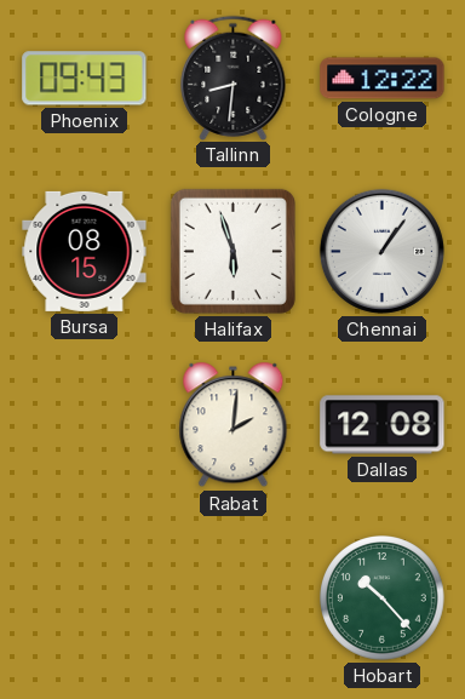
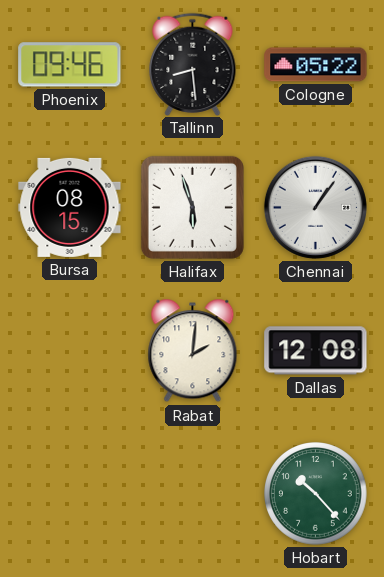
Phoenix: 09:43 -> 09:46
Tallinn: 8:31 -> 8:29
Cologne: 12:22 -> 05:22
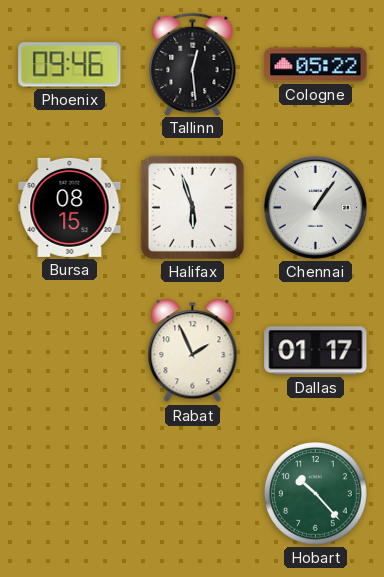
Tallinn: 8:29 -> 12:29
Rabat: 2:01 -> 1:56
Dallas: 12:08 -> 01:17
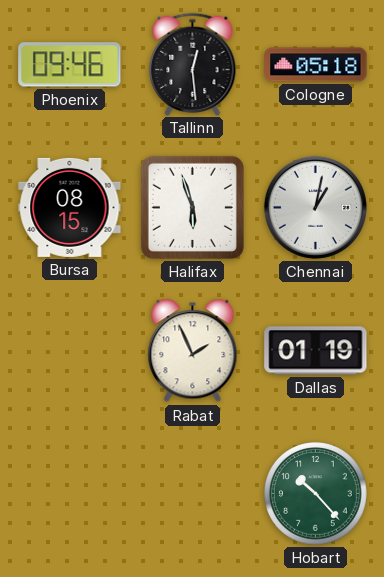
Cologne: 05:22 -> 05:18
Chennai: 1:06 -> 1:02
Dallas: 01:17 -> 01:19
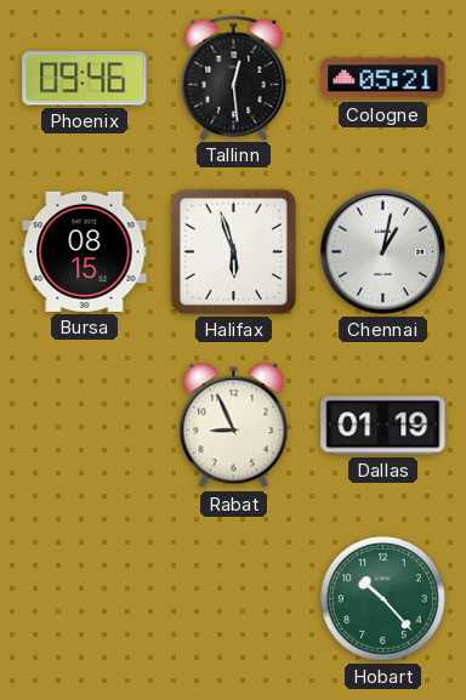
Cologne: 05:18 -> 05:21
Rabat: 1:56 -> 8:56
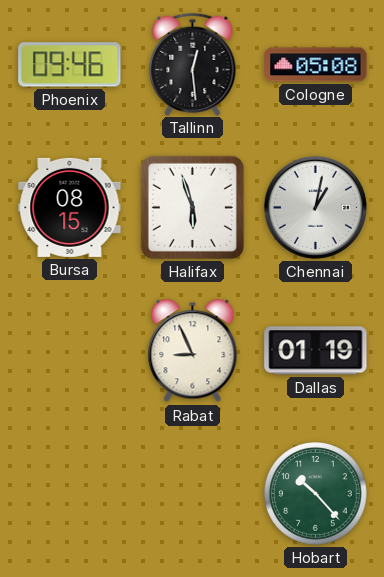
Cologne: 05:21 -> 05:08
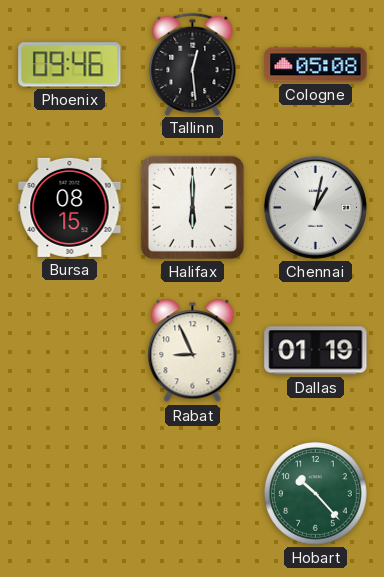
Halifax: 5:57 -> 6:00
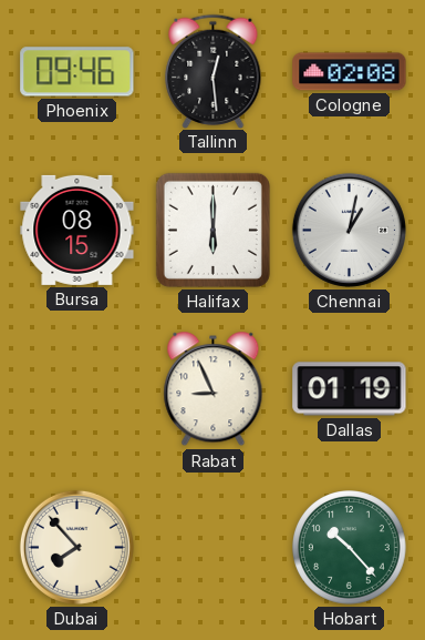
Cologne: 05:08 -> 02:08
Dubai: none -> 7:53
